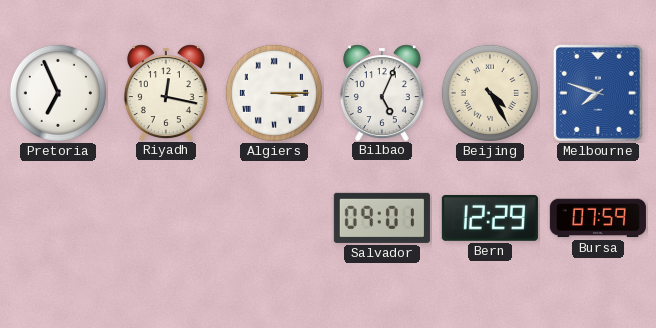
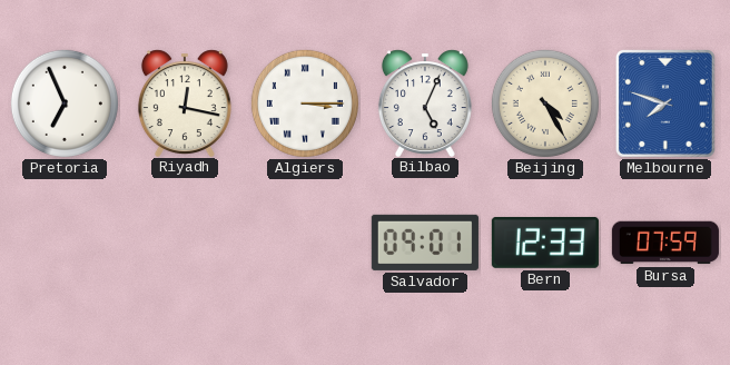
Bern: 12:29 -> 12:33
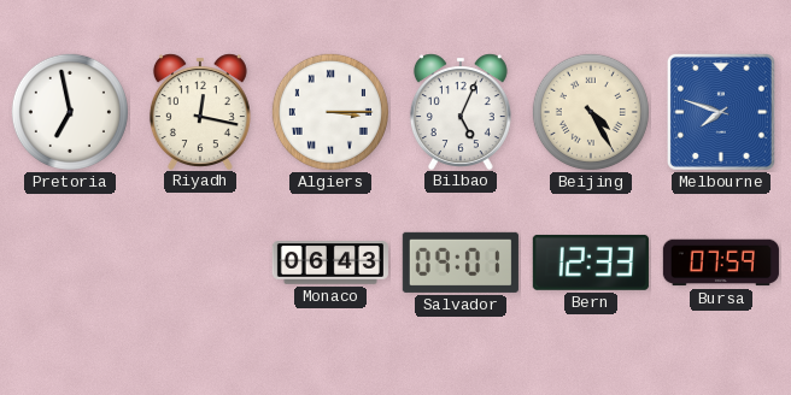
Pretoria: 6:56 -> 6:58
Monaco: none -> 06:43
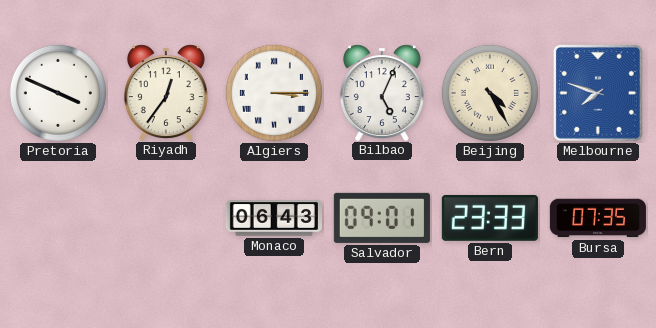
Pretoria: 6:58 -> 3:49
Riyadh: 12:17 -> 12:36
Bern: 12:33 -> 23:33
Bursa: 07:59 -> 07:35
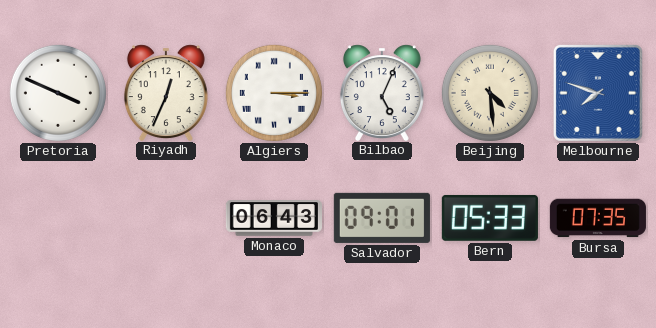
Riyadh: 12:36 -> 12:34
Beijing: 4:25 -> 4:29
Bern: 23:33 -> 05:33
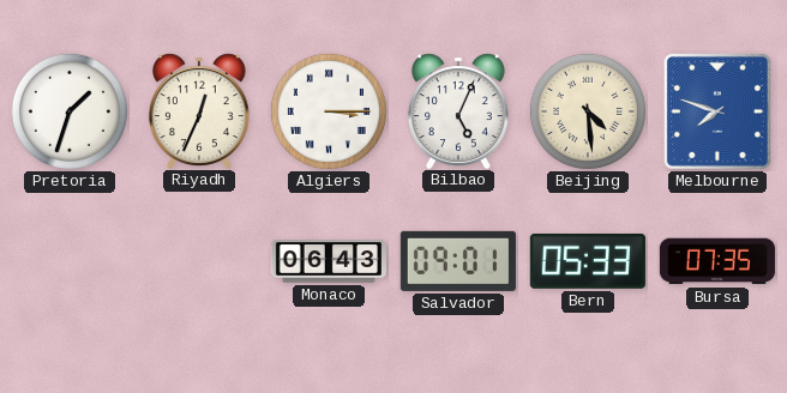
Pretoria: 3:49 -> 1:33
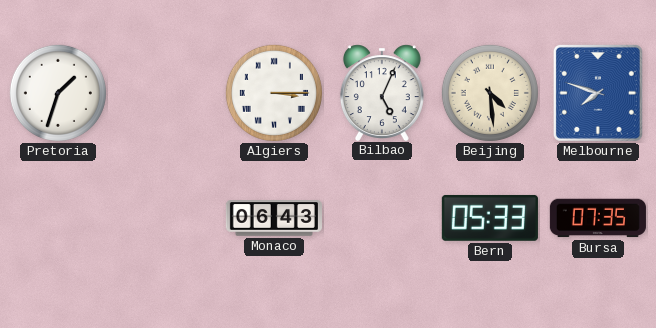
Riyadh: 12:34 -> none
Salvador: 09:01 -> none
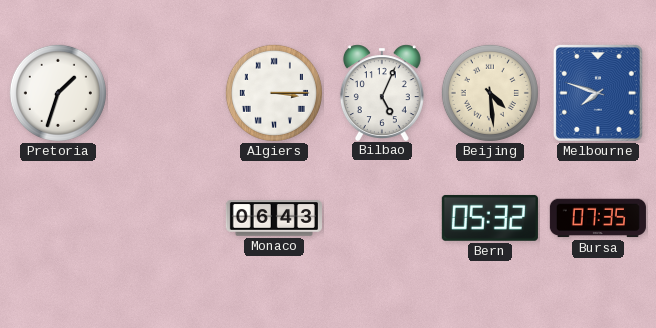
Bern: 05:33 -> 05:32
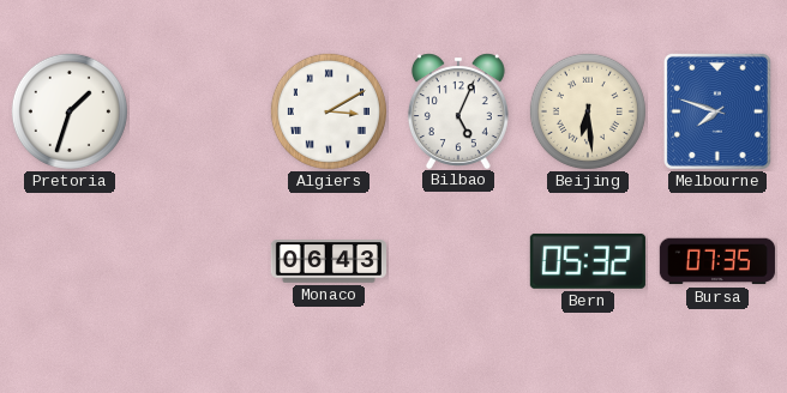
Algiers: 3:15 -> 3:10
Beijing: 4:29 -> 6:29
